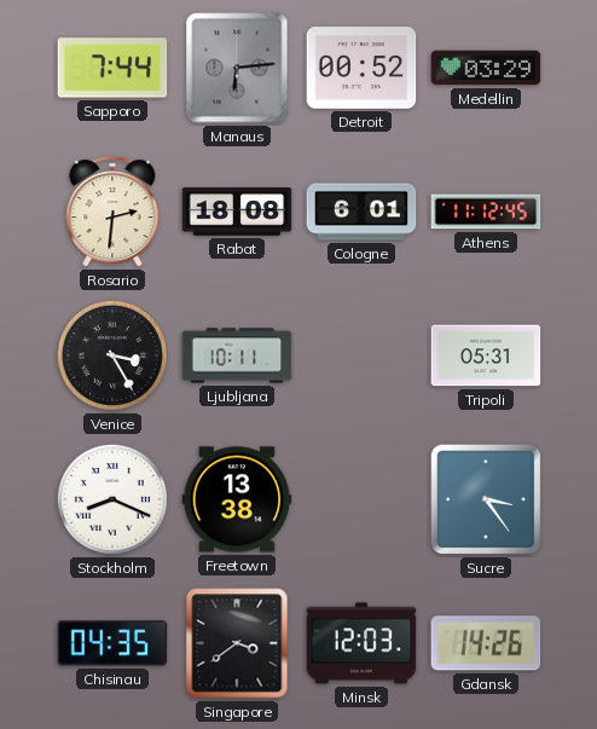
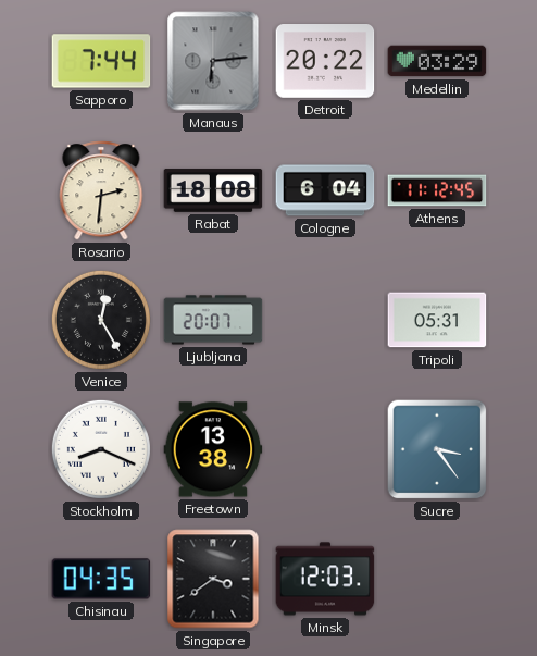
Detroit: 00:52 -> 20:22
Cologne: 6:01 -> 6:04
Venice: 3:25 -> 12:25
Ljubljana: 10:11 -> 20:07
Gdansk: 14:26 -> none
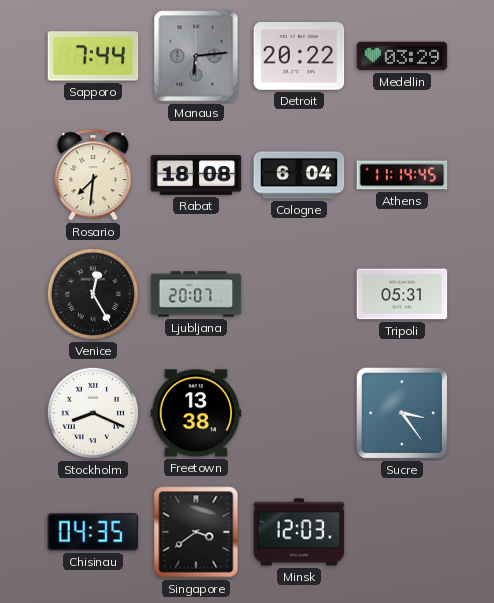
Rosario: 2:31 -> 7:31
Athens: 11:12 -> 11:14
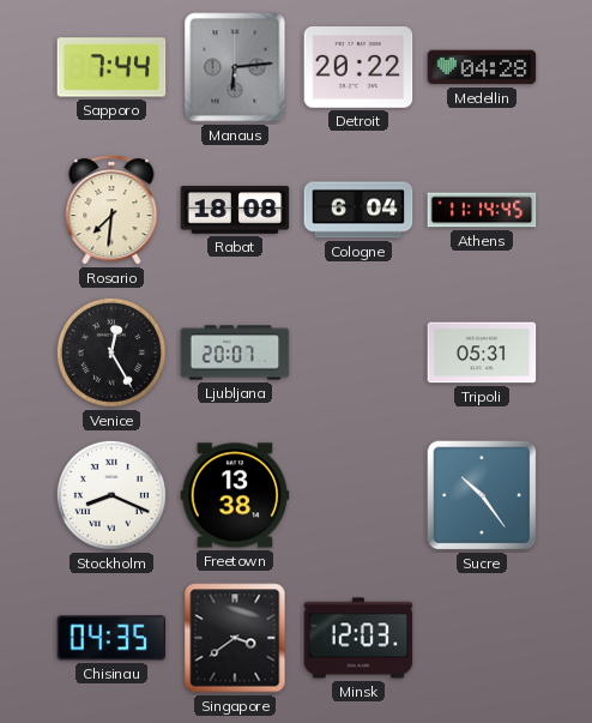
Medellin: 03:29 -> 04:28
Sucre: 3:24 -> 10:24
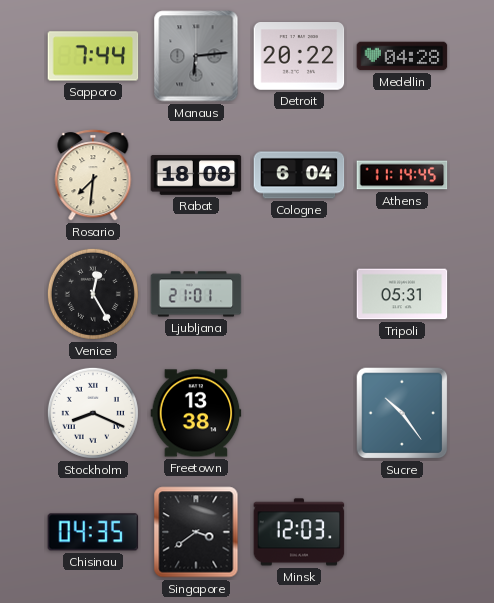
Ljubljana: 20:07 -> 21:01
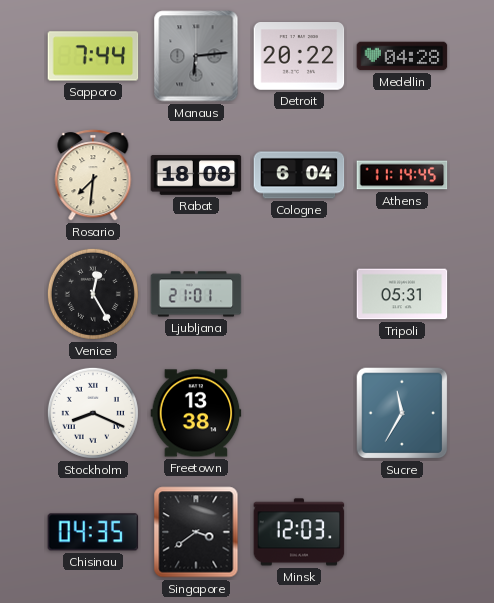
Sucre: 10:24 -> 11:35
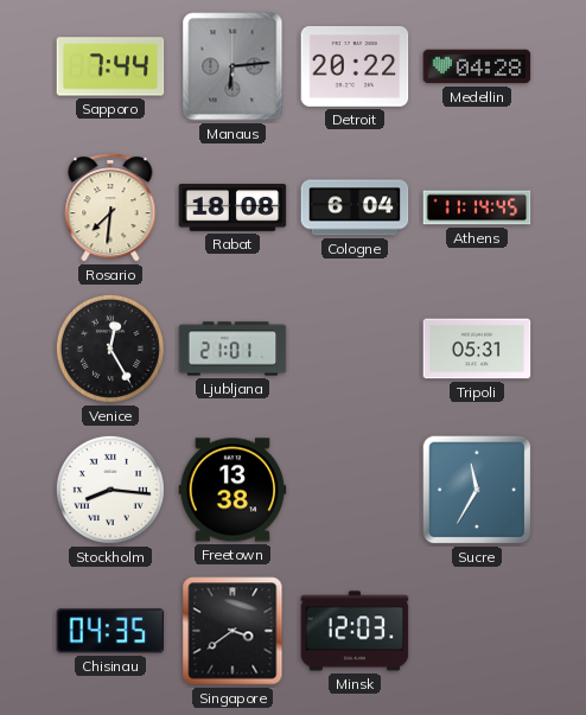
Stockholm: 8:19 -> 8:16
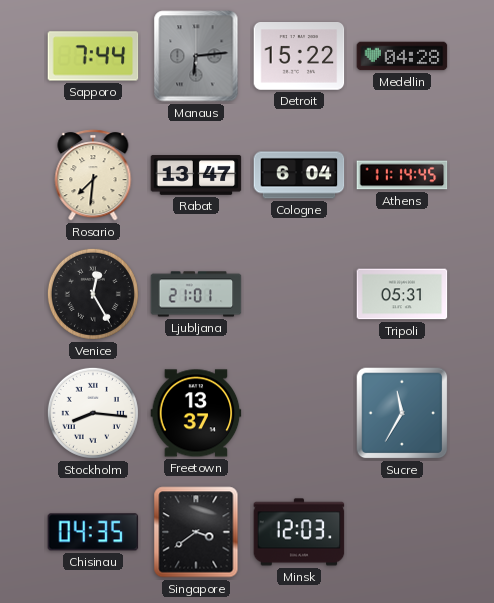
Detroit: 20:22 -> 15:22
Rabat: 18:08 -> 13:47
Freetown: 13:38 -> 13:37
